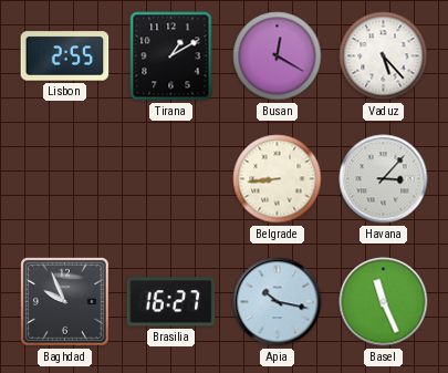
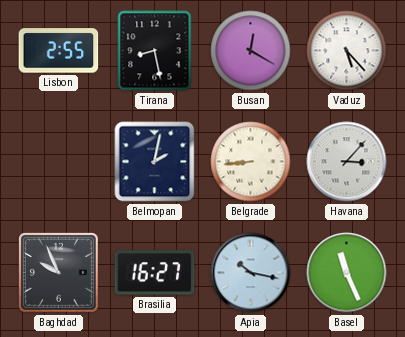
Tirana: 1:10 -> 8:28
Belmopan: none -> 2:02
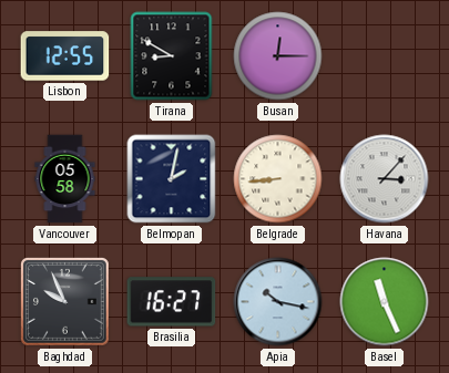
Lisbon: 2:55 -> 12:55
Tirana: 8:28 -> 8:50
Busan: 12:20 -> 12:15
Vaduz: 5:23 -> none
Vancouver: none -> 05:58
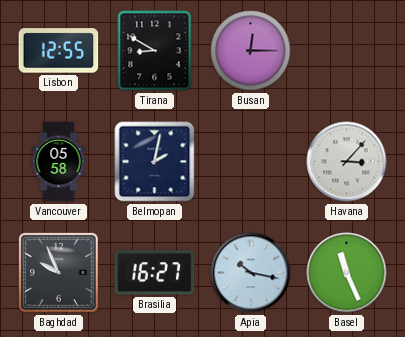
Belgrade: 8:44 -> none
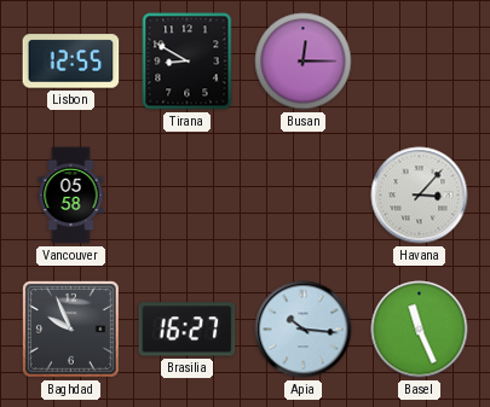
Belmopan: 2:02 -> none
Apia: 10:17 -> 10:16
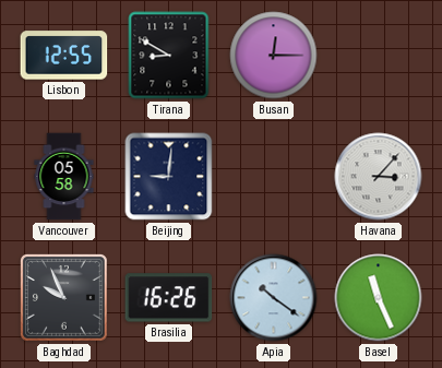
Beijing: none -> 9:01
Brasilia: 16:27 -> 16:26
Apia: 10:16 -> 10:21
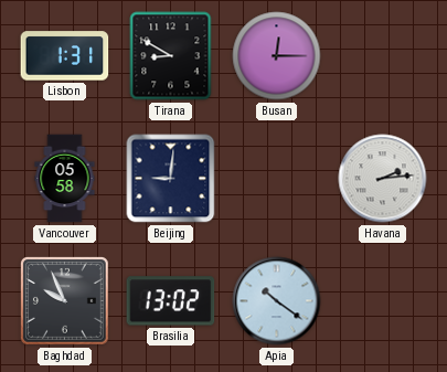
Lisbon: 12:55 -> 1:31
Havana: 3:07 -> 2:14
Brasilia: 16:26 -> 13:02
Basel: 11:26 -> none
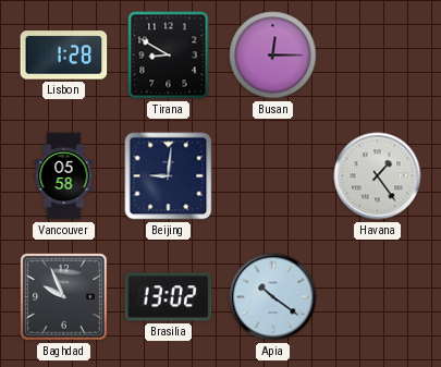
Lisbon: 1:31 -> 1:28
Havana: 2:14 -> 1:24
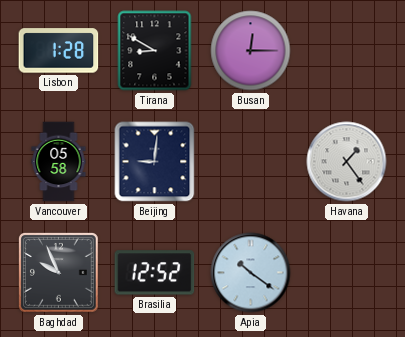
Brasilia: 13:02 -> 12:52
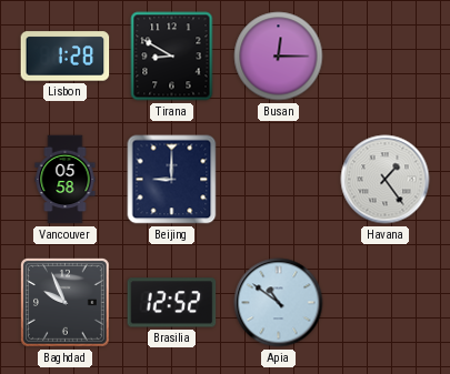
Beijing: 9:01 -> 9:00
Apia: 10:21 -> 10:51
